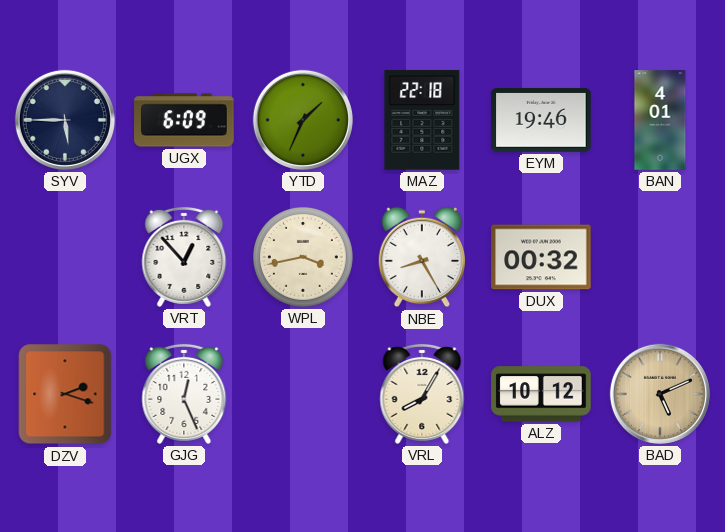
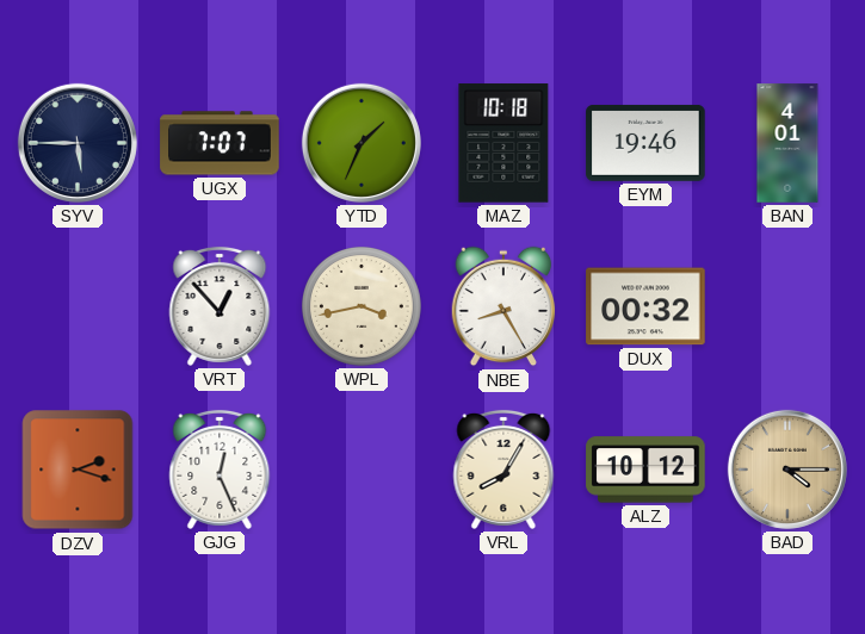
UGX: 6:09 -> 7:07
MAZ: 22:18 -> 10:18
BAD: 5:11 -> 4:15
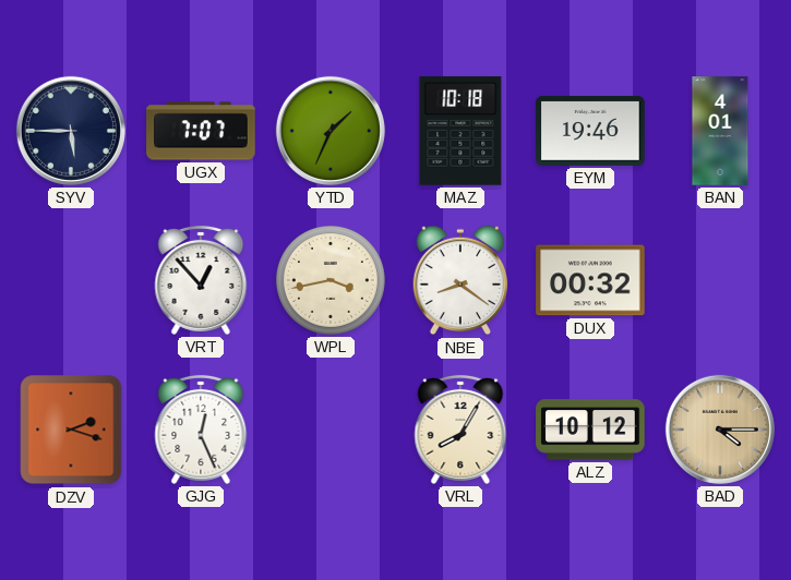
NBE: 8:25 -> 8:21
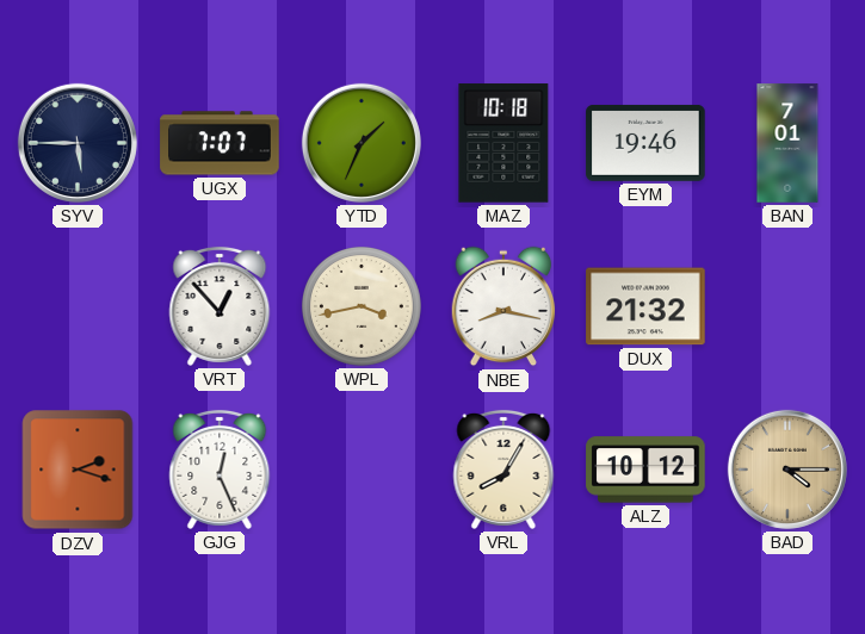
BAN: 4:01 -> 7:01
NBE: 8:21 -> 8:17
DUX: 00:32 -> 21:32
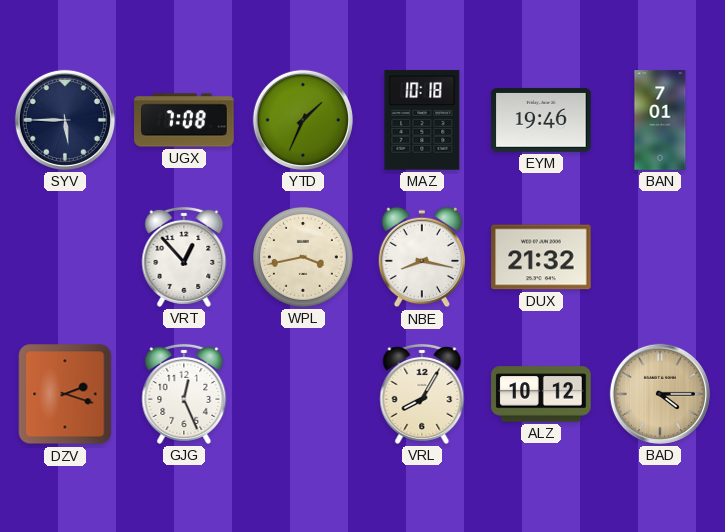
UGX: 7:07 -> 7:08
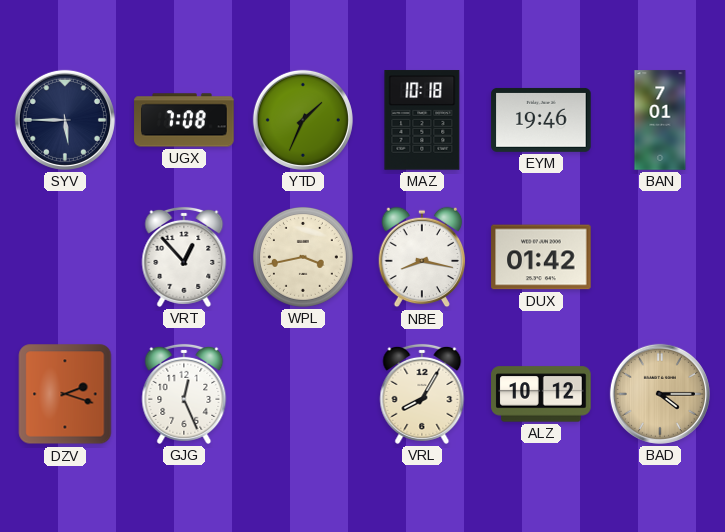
DUX: 21:32 -> 01:42
